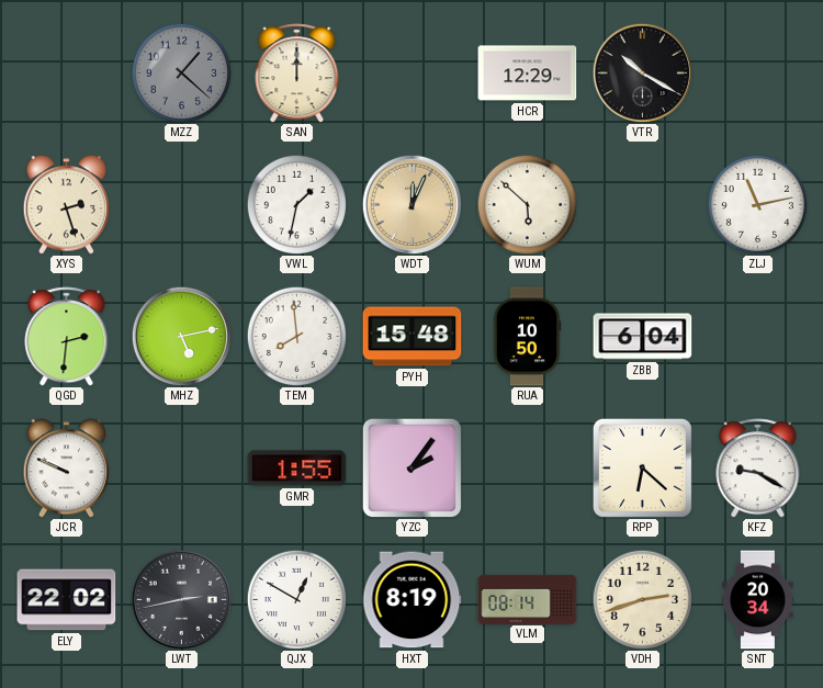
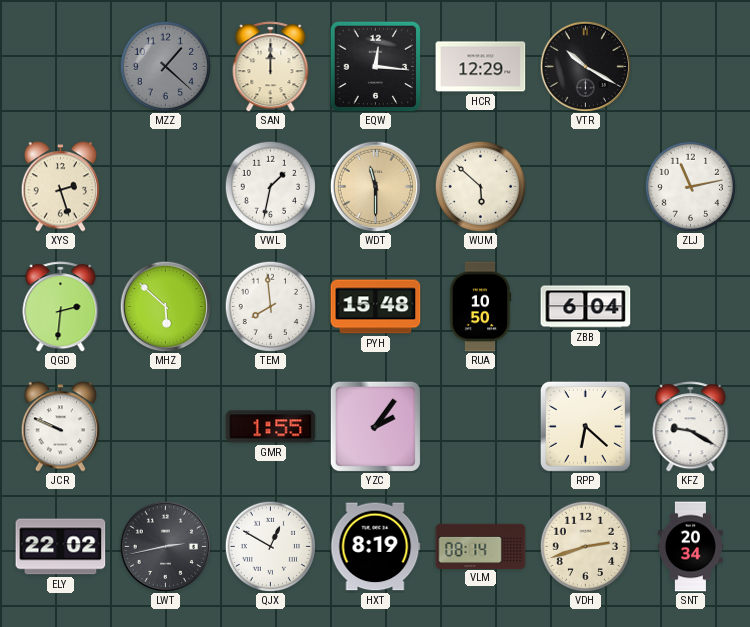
EQW: none -> 12:16
WDT: 12:04 -> 11:30
MHZ: 5:13 -> 5:52
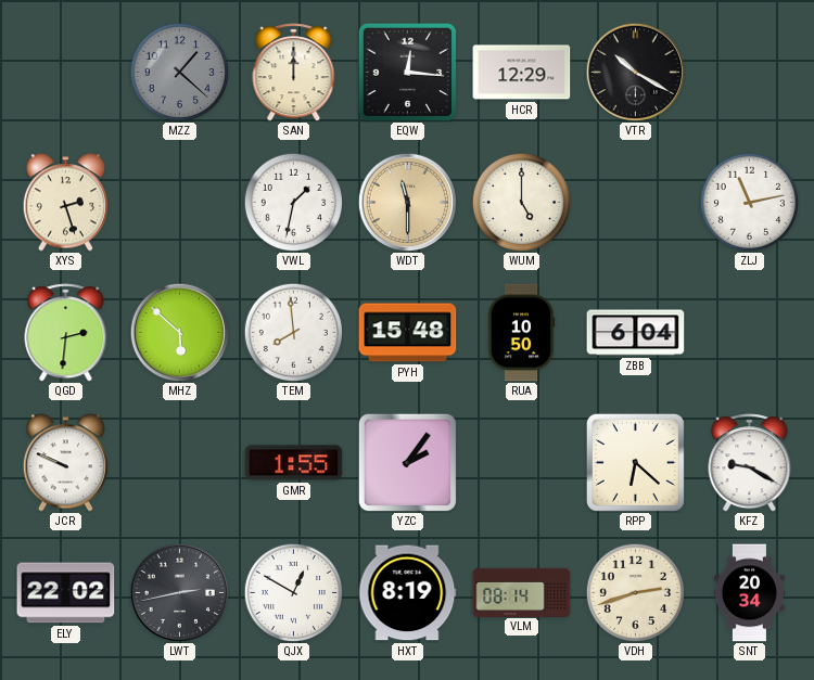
WUM: 5:52 -> 5:00
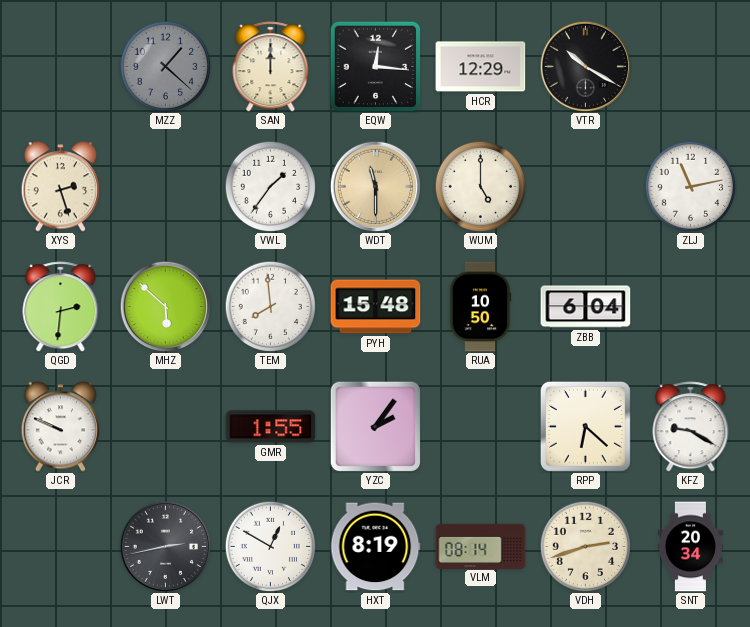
VWL: 1:32 -> 1:36
ELY: 22:02 -> none
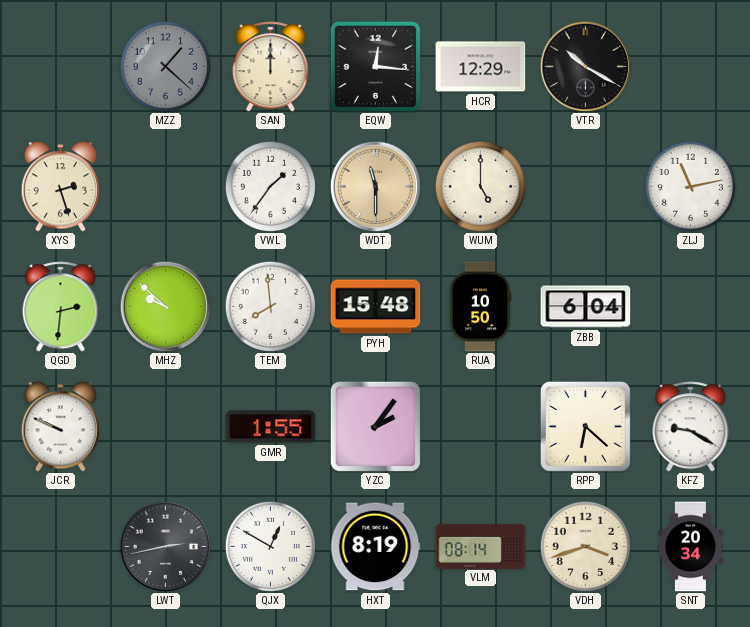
MHZ: 5:52 -> 9:52
VDH: 2:42 -> 3:42
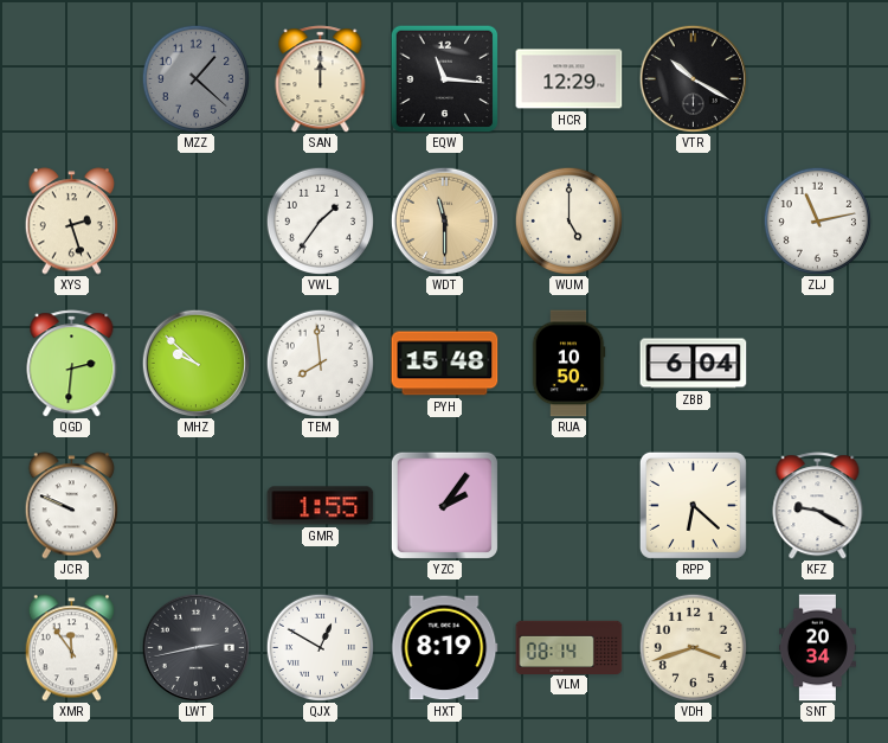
EQW: 12:16 -> 11:16
XMR: none -> 11:54
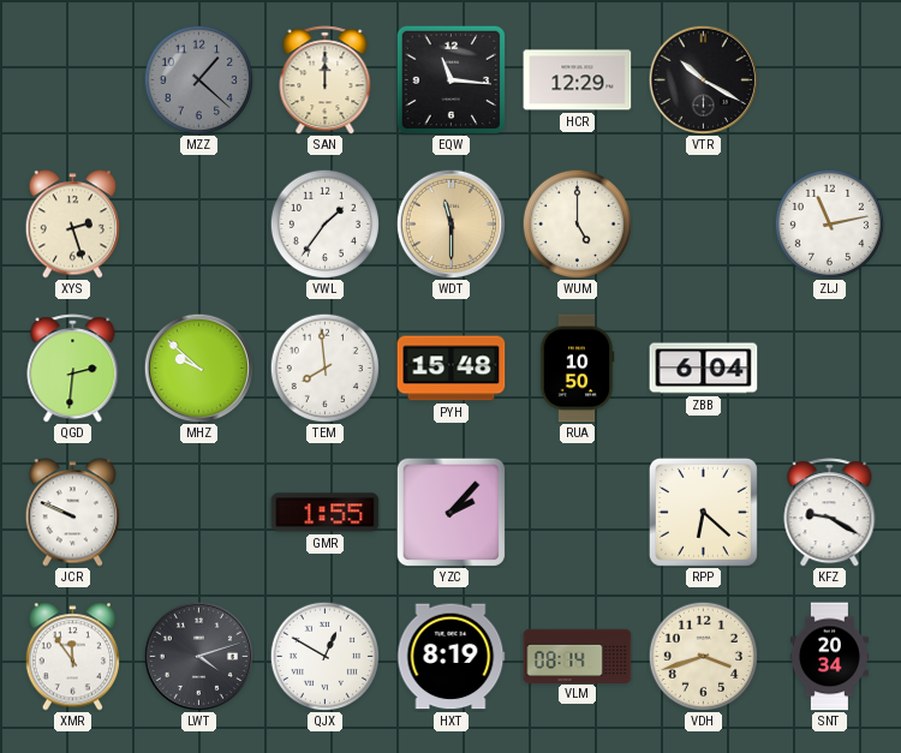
YZC: 2:06 -> 2:07
LWT: 2:43 -> 4:12
